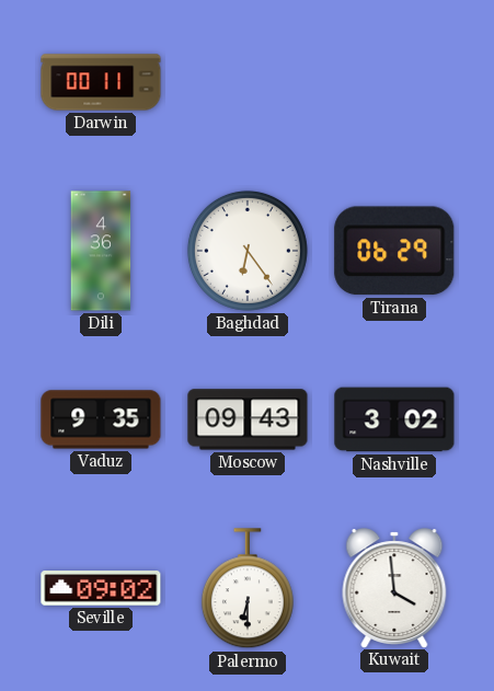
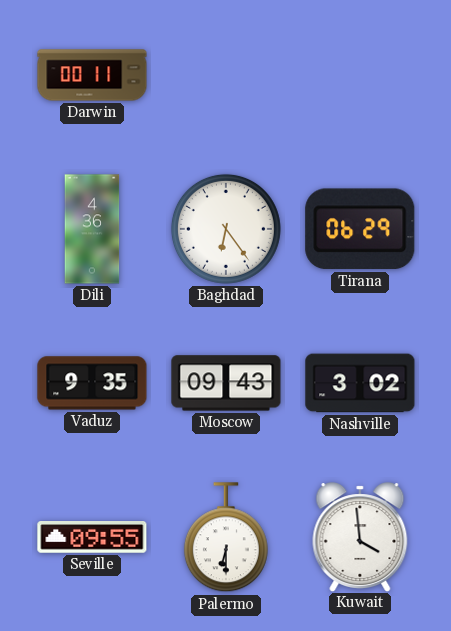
Seville: 09:02 -> 09:55
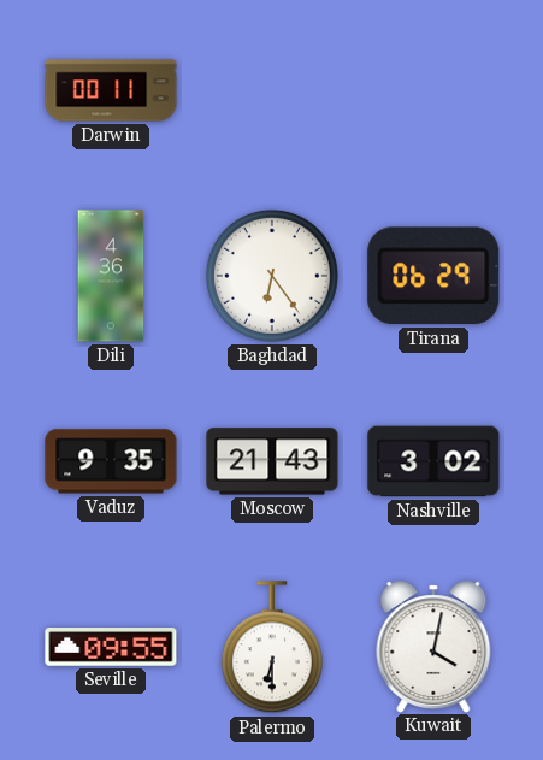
Moscow: 09:43 -> 21:43
Kuwait: 3:59 -> 4:02
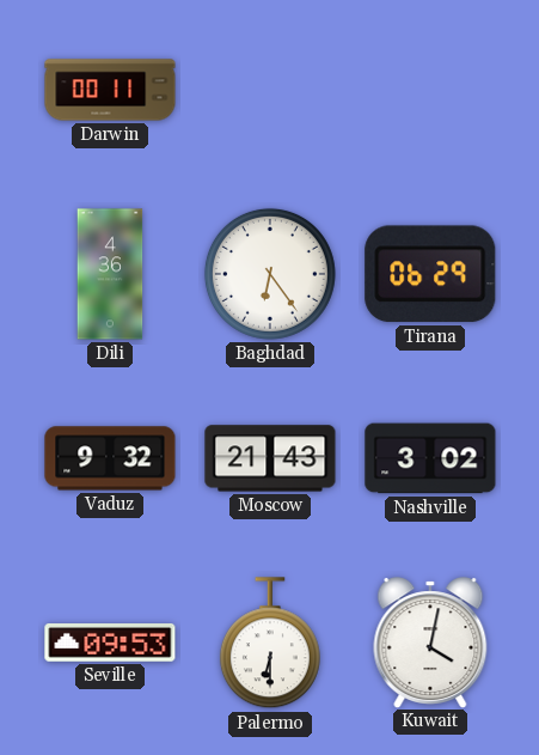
Vaduz: 9:35 -> 9:32
Seville: 09:55 -> 09:53
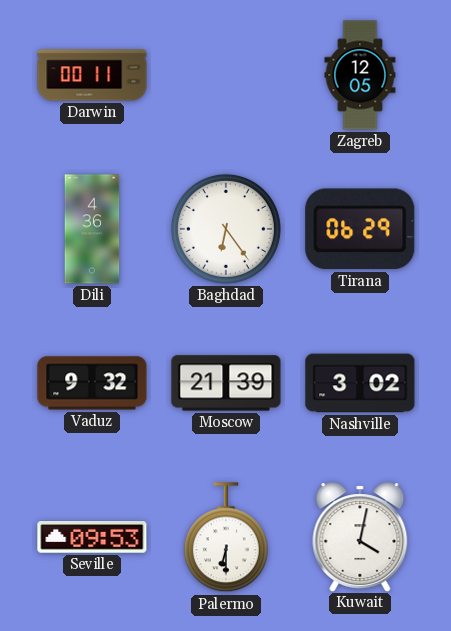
Zagreb: none -> 12:05
Moscow: 21:43 -> 21:39
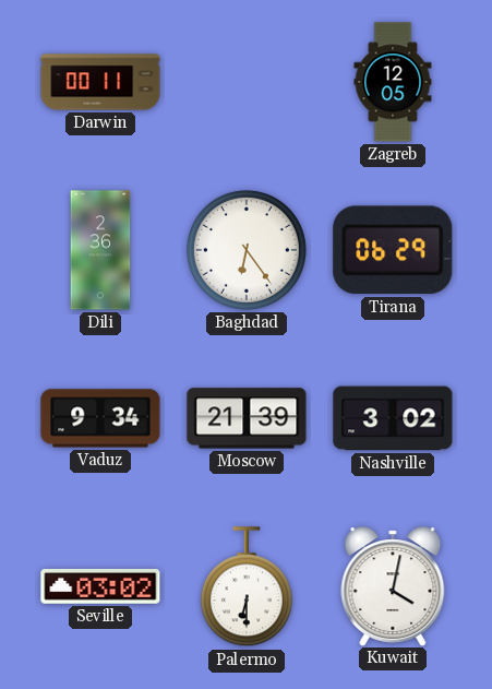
Dili: 4:36 -> 2:36
Vaduz: 9:32 -> 9:34
Seville: 09:53 -> 03:02
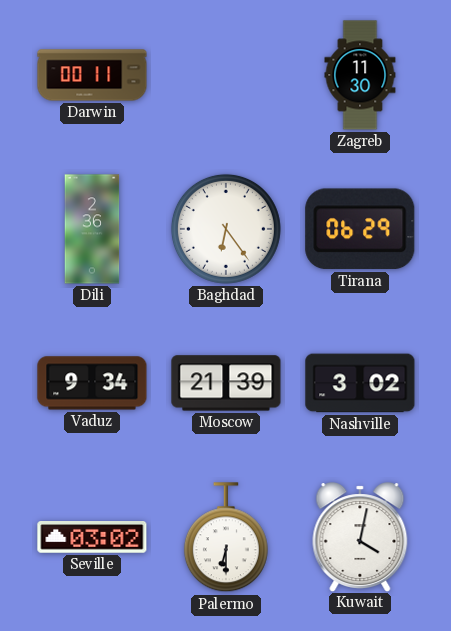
Zagreb: 12:05 -> 11:30
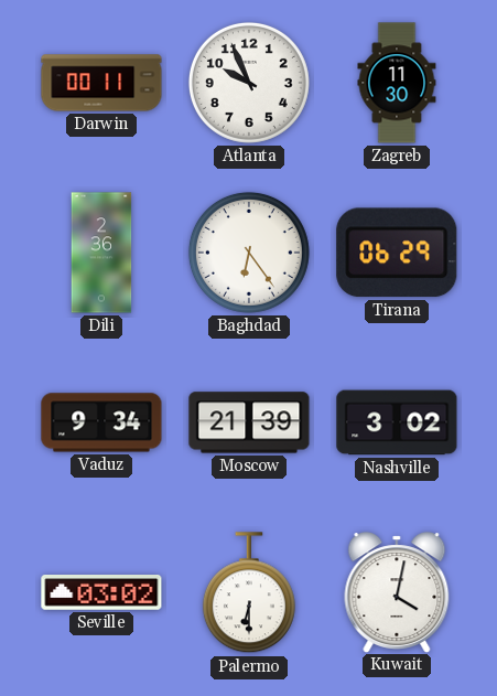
Atlanta: none -> 9:56
